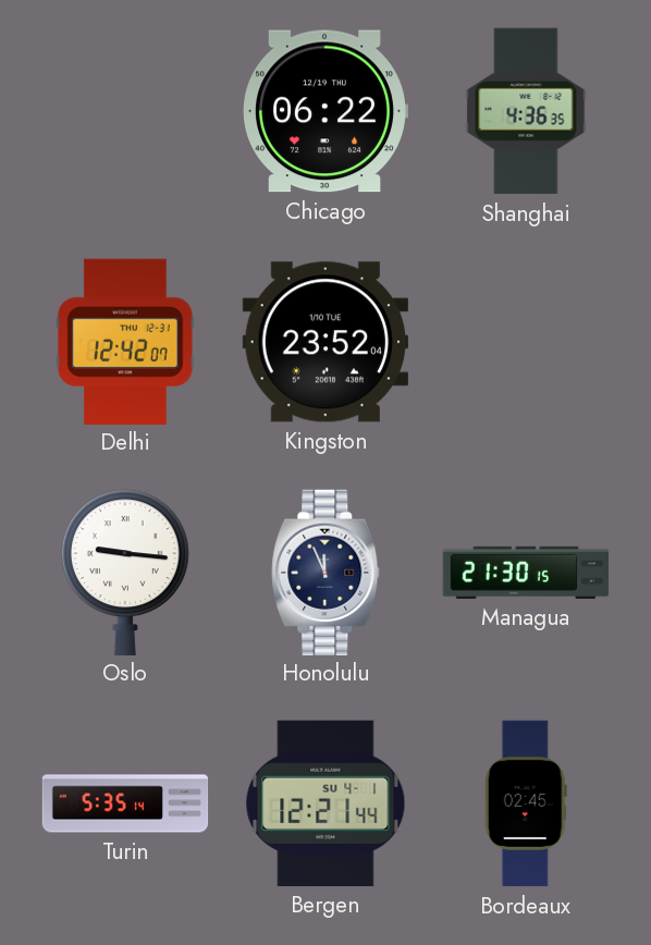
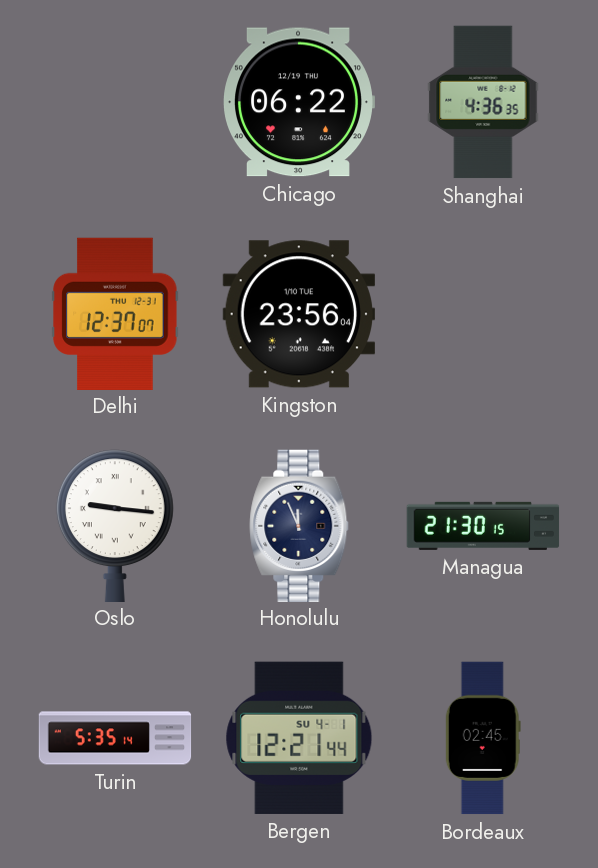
Delhi: 12:42 -> 12:37
Kingston: 23:52 -> 23:56
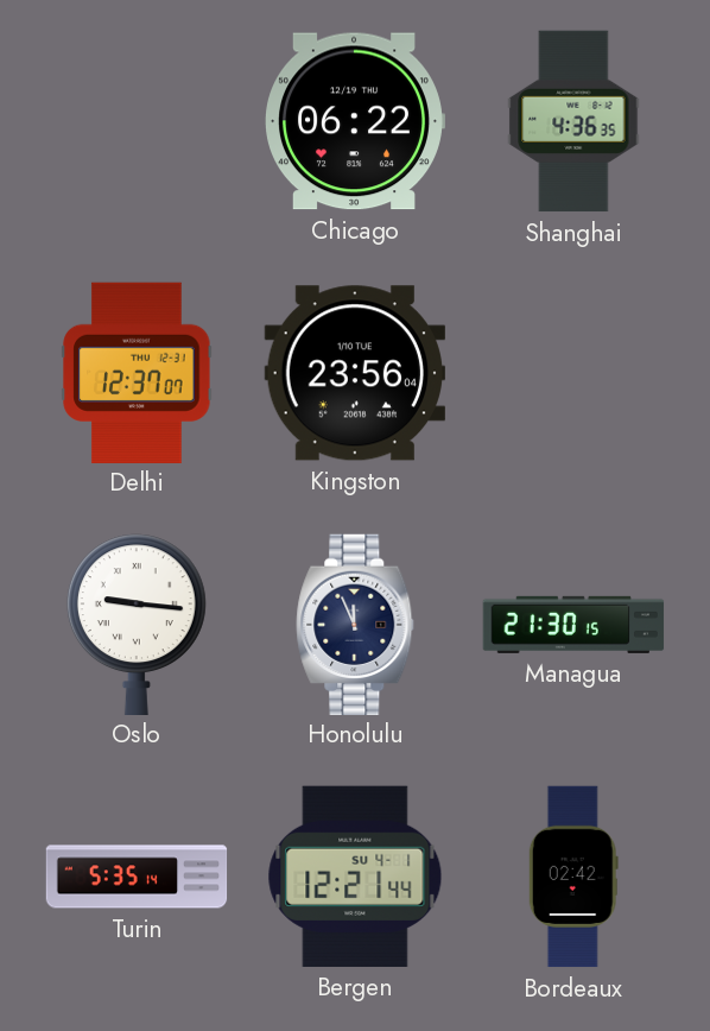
Bordeaux: 02:45 -> 02:42
